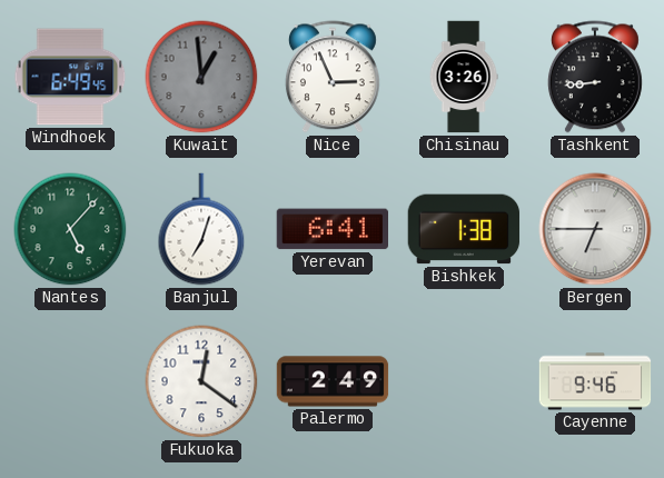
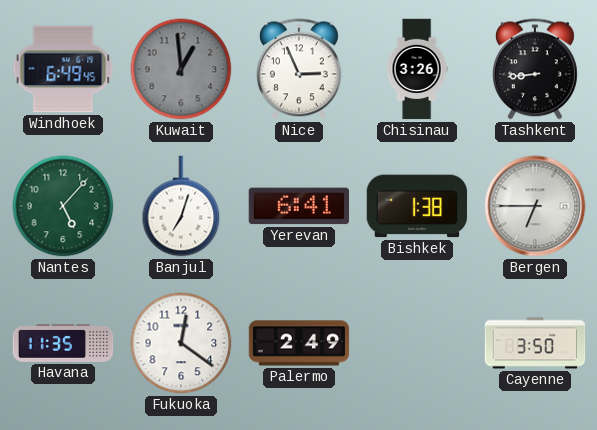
Havana: none -> 11:35
Cayenne: 9:46 -> 3:50
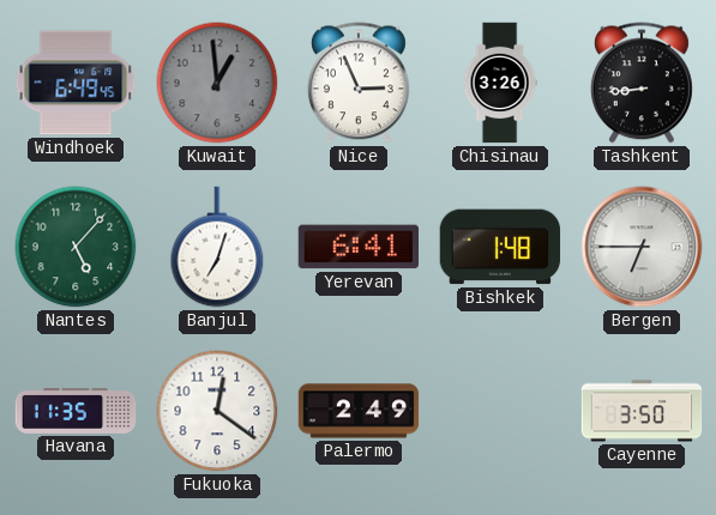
Bishkek: 1:38 -> 1:48
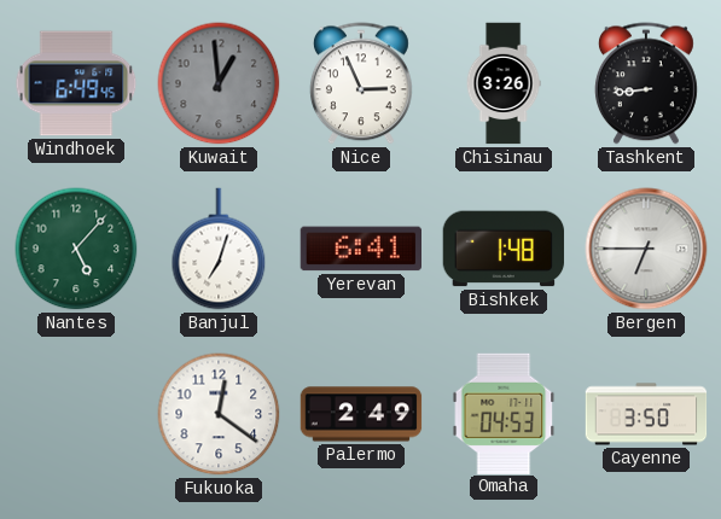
Havana: 11:35 -> none
Omaha: none -> 04:53
